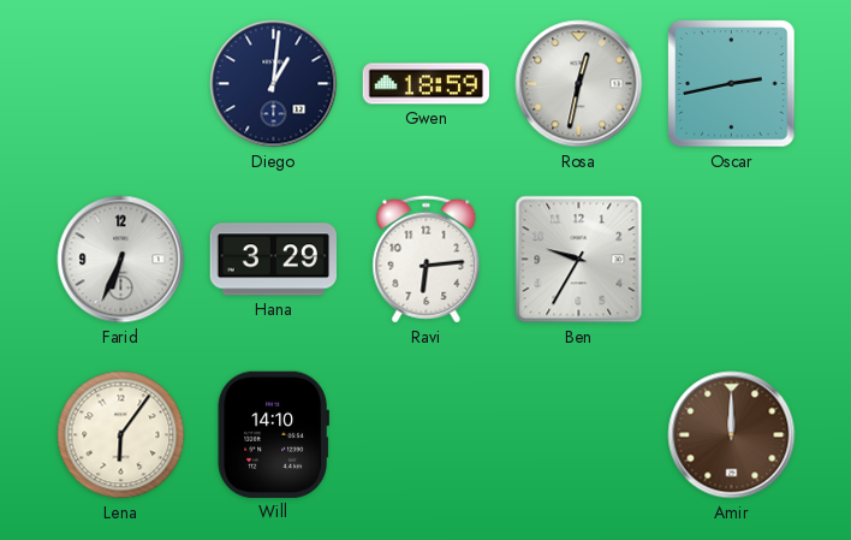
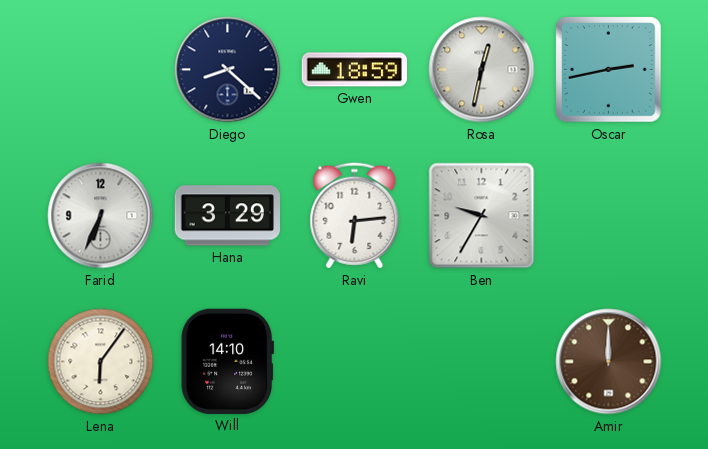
Diego: 1:01 -> 8:22
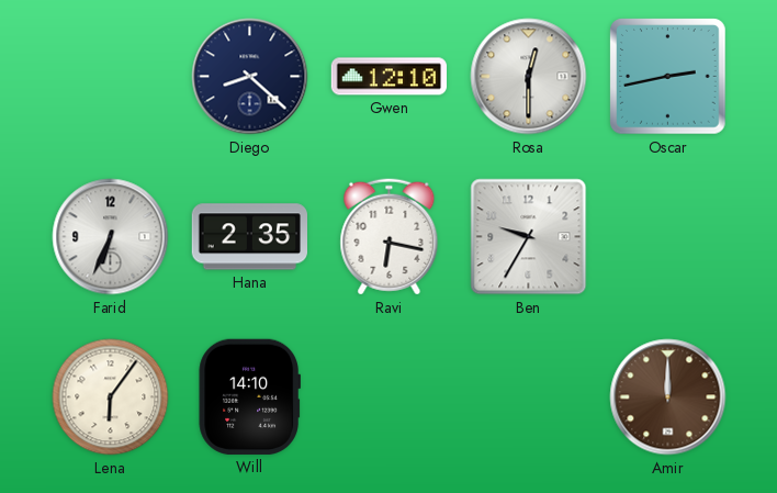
Gwen: 18:59 -> 12:10
Rosa: 12:32 -> 12:30
Hana: 3:29 -> 2:35
Ravi: 6:14 -> 6:17
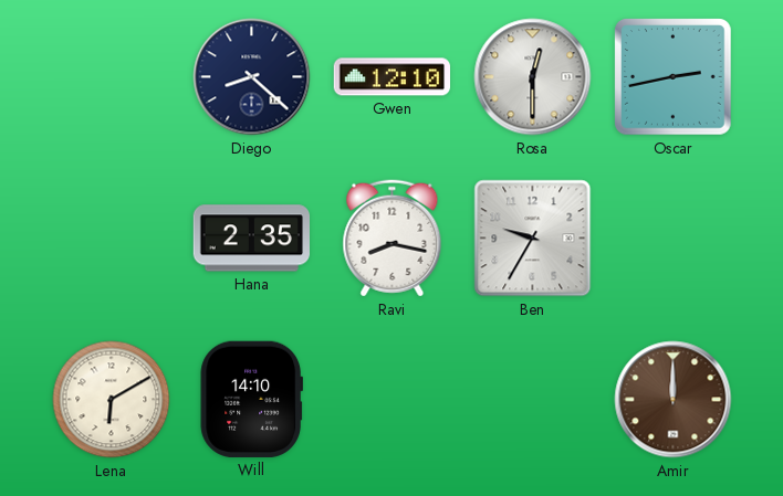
Farid: 6:34 -> none
Ravi: 6:17 -> 8:17
Lena: 6:06 -> 6:10
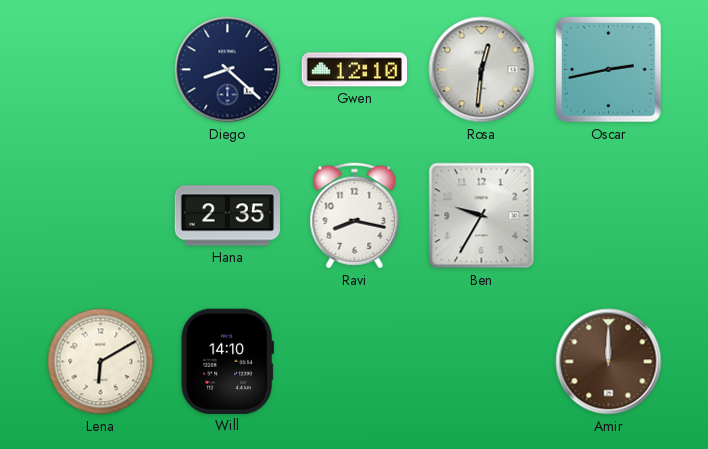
Rosa: 12:30 -> 12:31
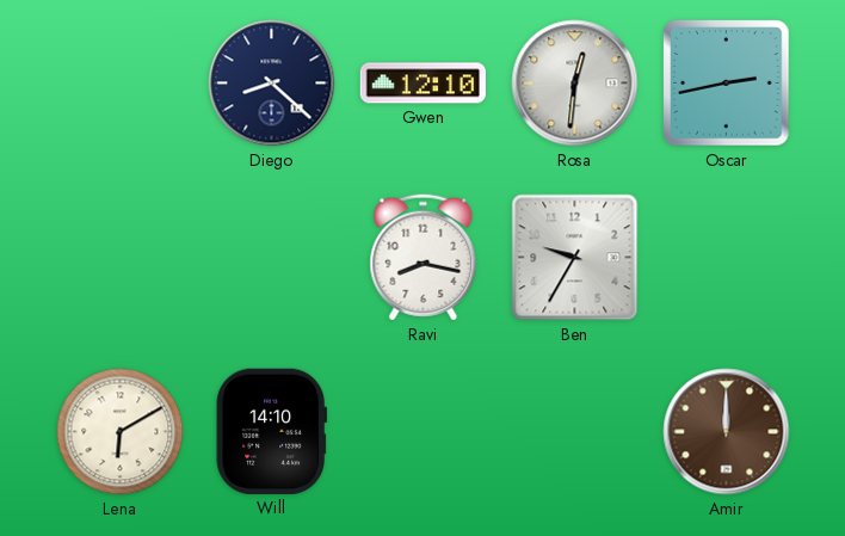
Hana: 2:35 -> none
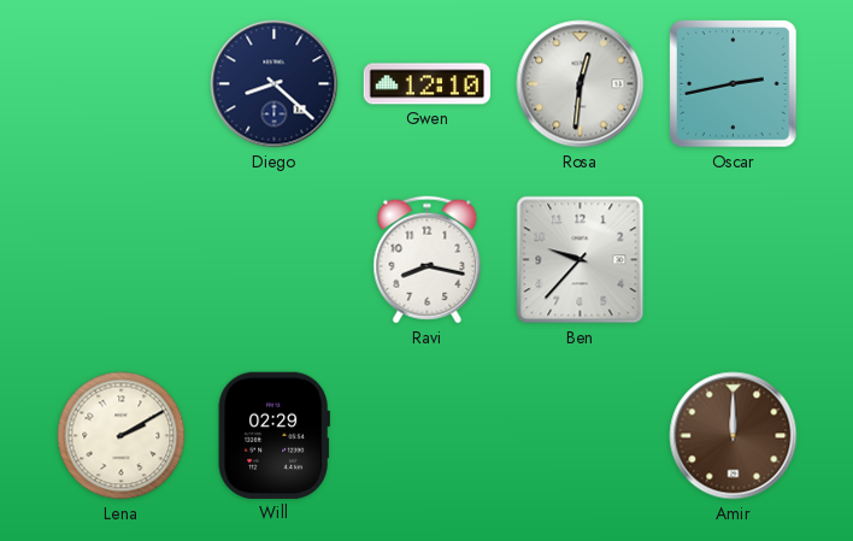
Ben: 9:35 -> 9:37
Lena: 6:10 -> 2:10
Will: 14:10 -> 02:29
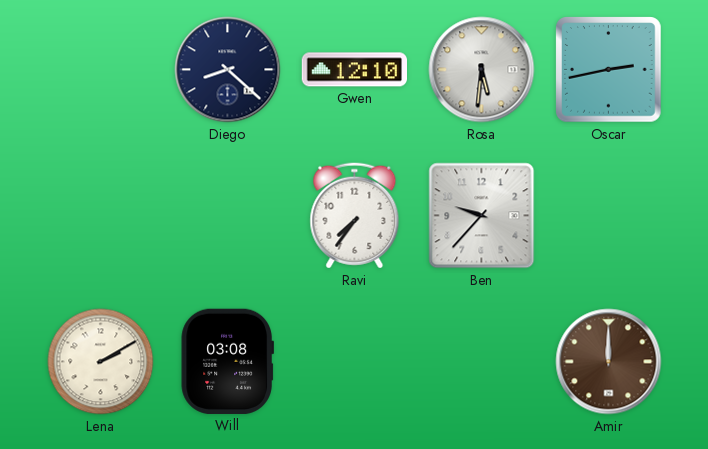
Rosa: 12:31 -> 5:31
Ravi: 8:17 -> 7:36
Will: 02:29 -> 03:08
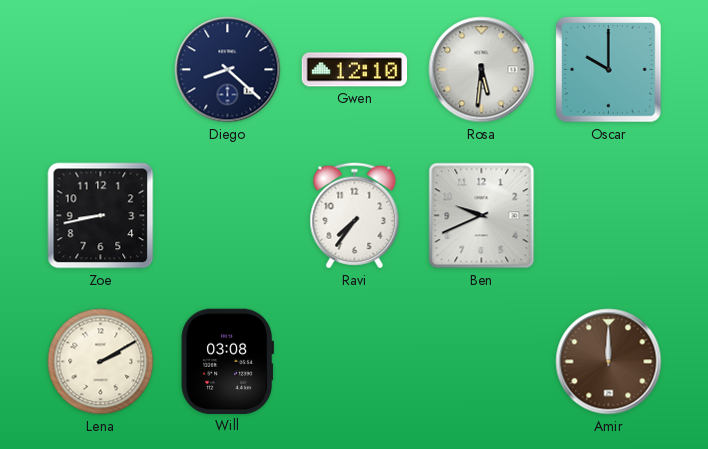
Oscar: 2:43 -> 10:00
Zoe: none -> 8:43
Ben: 9:37 -> 9:41
